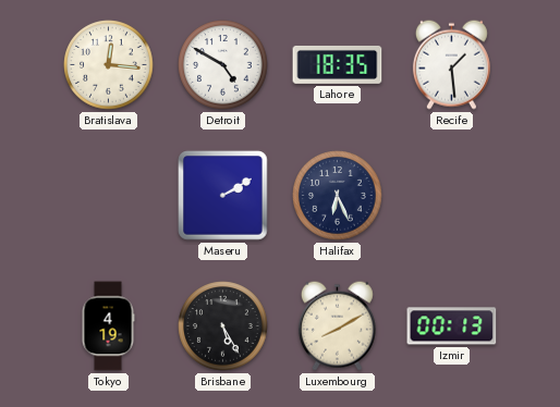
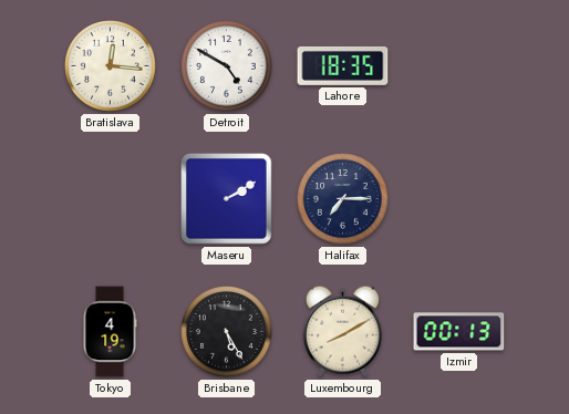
Recife: 1:29 -> none
Halifax: 6:26 -> 7:15
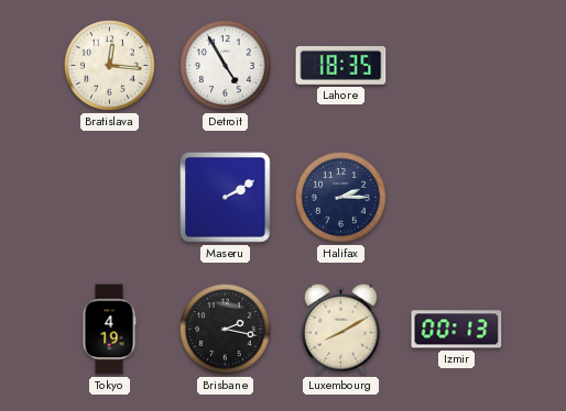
Detroit: 4:50 -> 4:55
Halifax: 7:15 -> 2:15
Brisbane: 5:25 -> 2:17
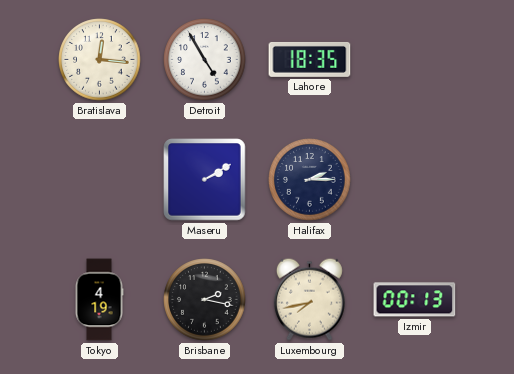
Luxembourg: 8:10 -> 7:43
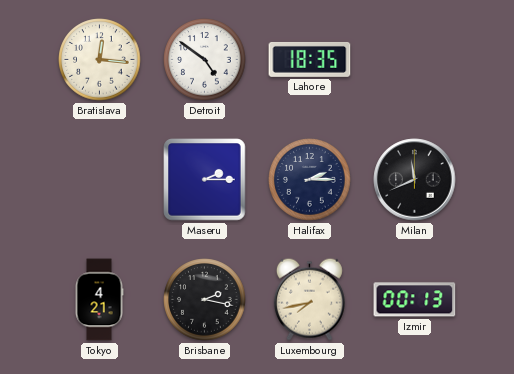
Detroit: 4:55 -> 4:51
Maseru: 2:10 -> 2:15
Milan: none -> 11:41
Tokyo: 4:19 -> 4:21
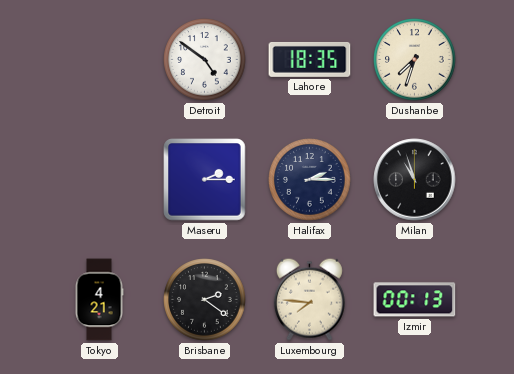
Bratislava: 12:16 -> none
Dushanbe: none -> 7:33
Milan: 11:41 -> 10:57
Brisbane: 2:17 -> 2:21
Luxembourg: 7:43 -> 7:46
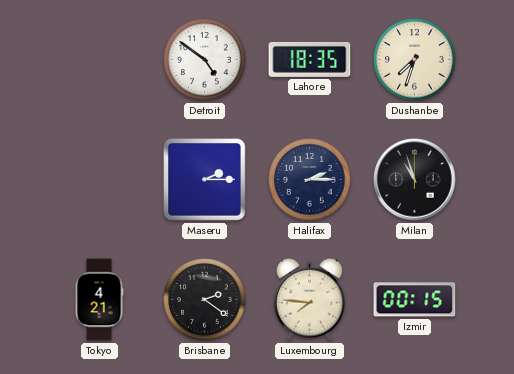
Izmir: 00:13 -> 00:15
